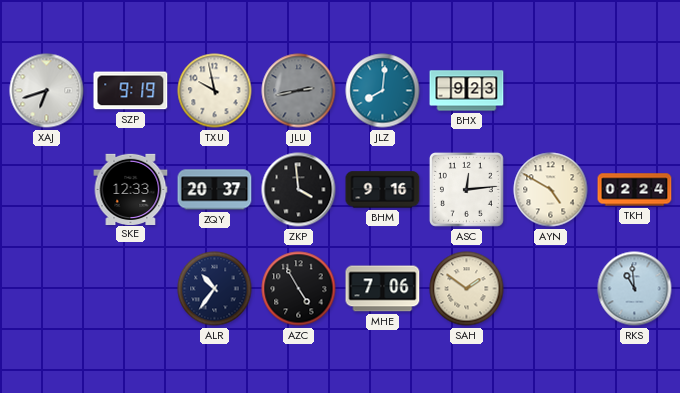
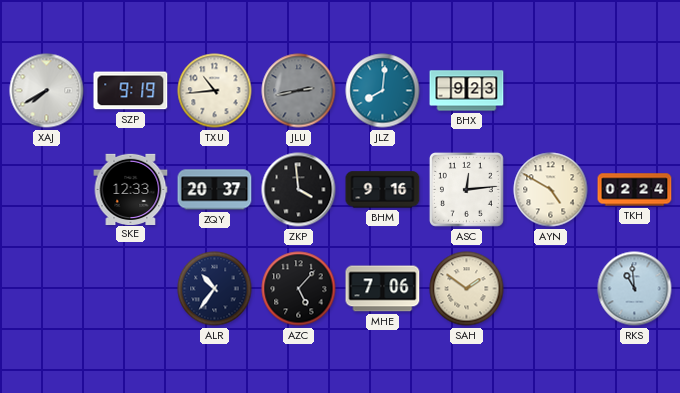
XAJ: 6:42 -> 7:40
TXU: 9:58 -> 10:44
AZC: 4:55 -> 5:07
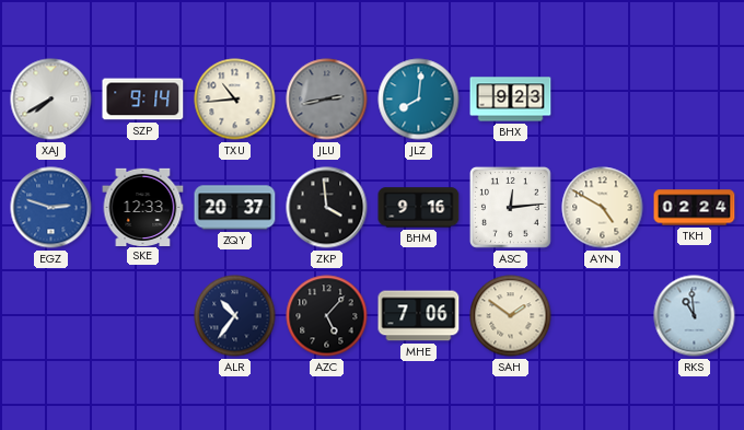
SZP: 9:19 -> 9:14
EGZ: none -> 2:48
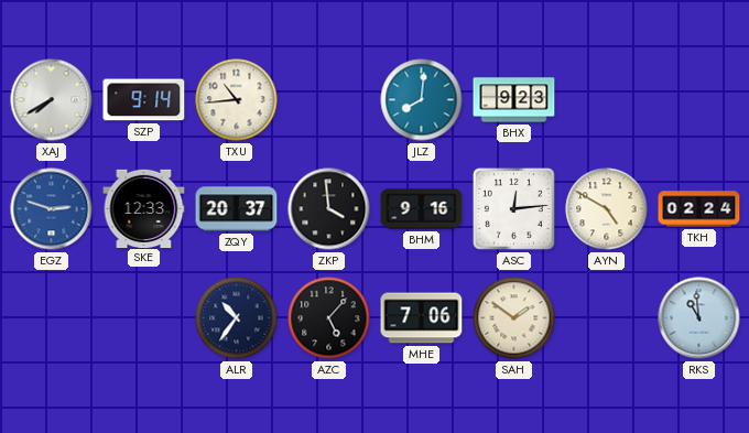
JLU: 2:43 -> none
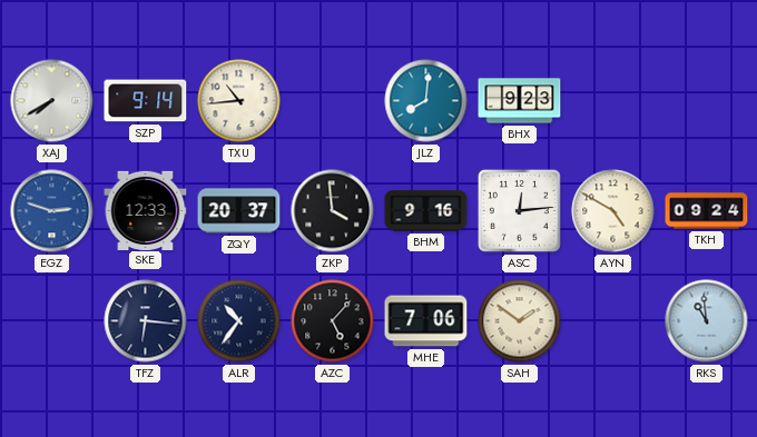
TKH: 02:24 -> 09:24
TFZ: none -> 6:16
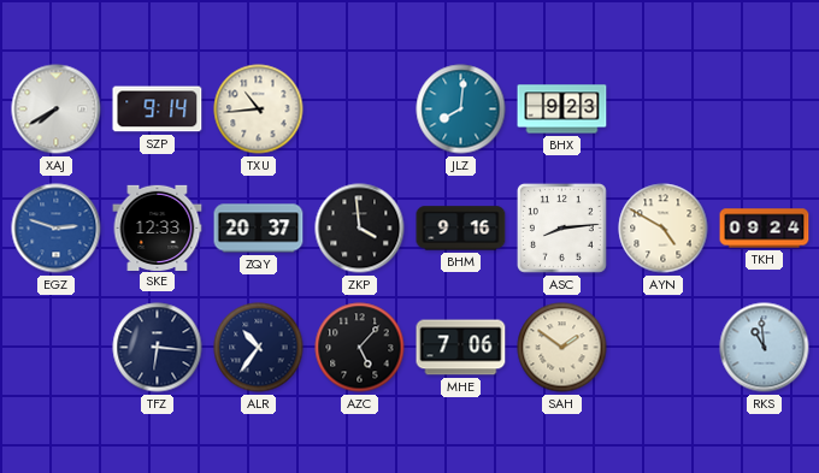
ASC: 12:14 -> 8:14
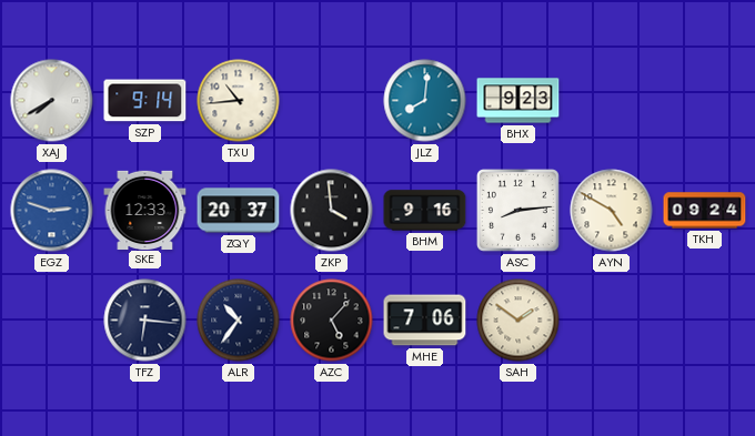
RKS: 10:59 -> none
